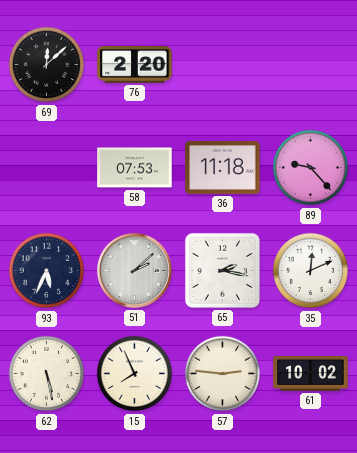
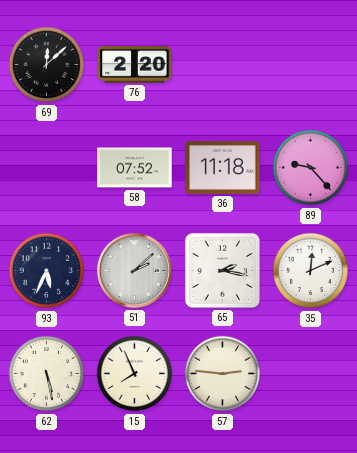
58: 07:53 -> 07:52
61: 10:02 -> none
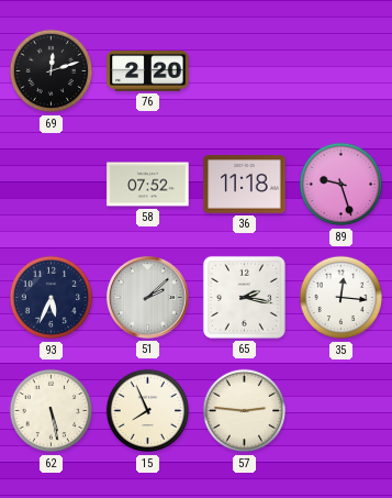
69: 12:08 -> 12:12
89: 9:23 -> 9:27
35: 12:11 -> 12:16
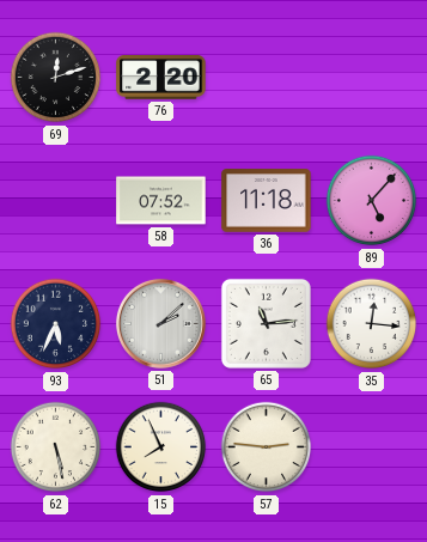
89: 9:27 -> 5:07
65: 2:17 -> 11:14
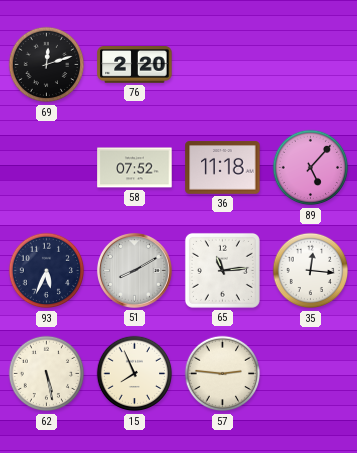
51: 2:08 -> 8:10
